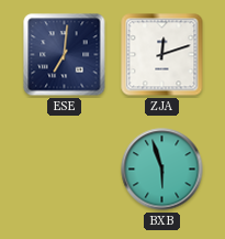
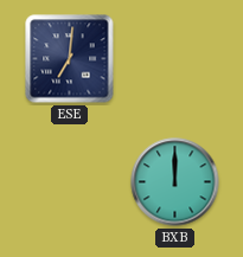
ZJA: 12:12 -> none
BXB: 5:57 -> 12:00
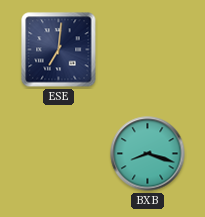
BXB: 12:00 -> 8:18
